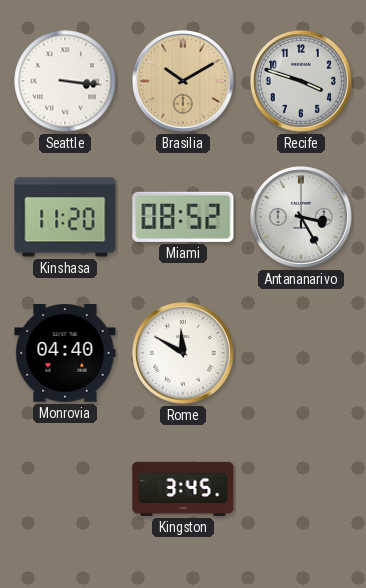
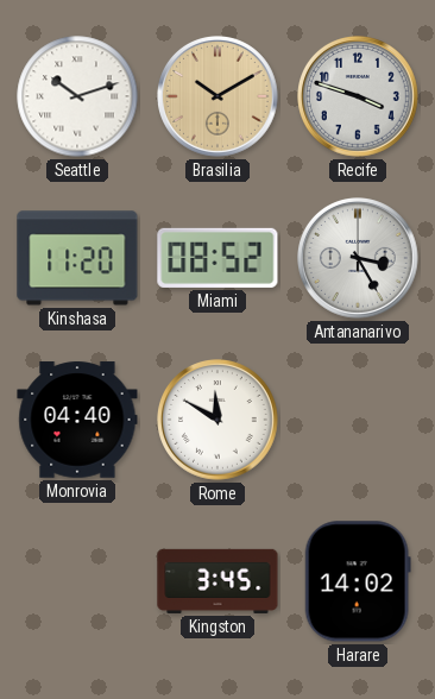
Seattle: 3:16 -> 10:12
Harare: none -> 14:02
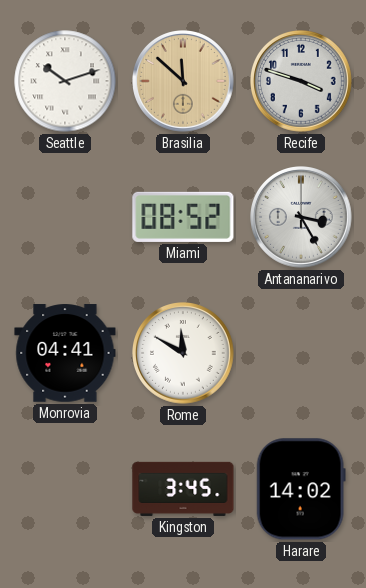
Brasilia: 10:10 -> 11:52
Kinshasa: 11:20 -> none
Monrovia: 04:40 -> 04:41
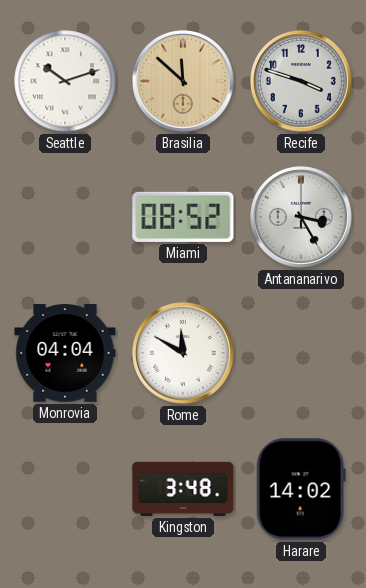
Monrovia: 04:41 -> 04:04
Kingston: 3:45 -> 3:48
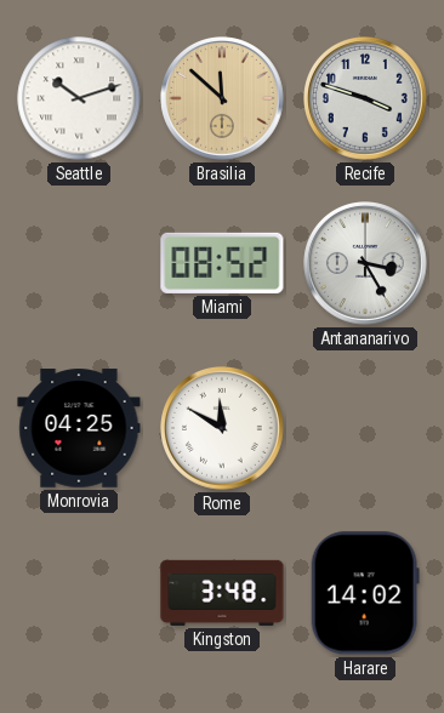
Monrovia: 04:04 -> 04:25
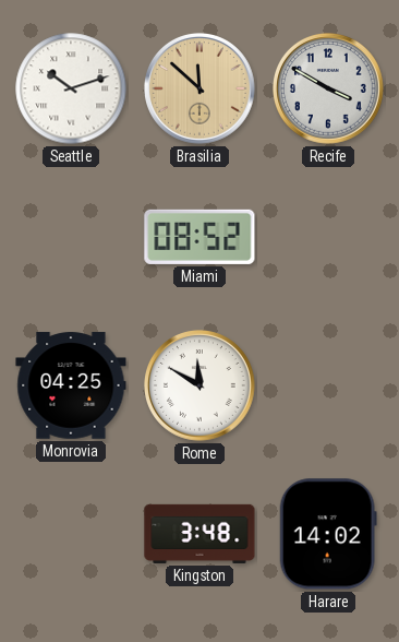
Recife: 3:48 -> 3:50
Antananarivo: 3:25 -> none
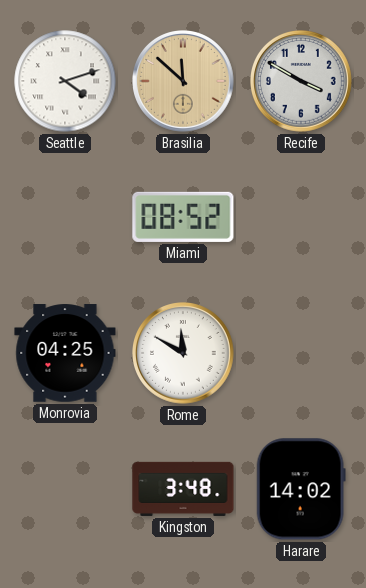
Seattle: 10:12 -> 4:12
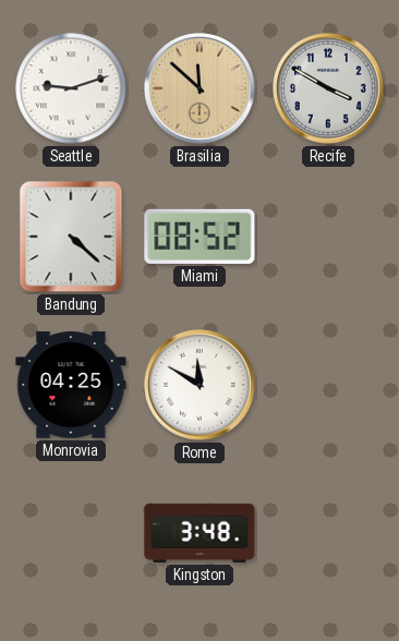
Seattle: 4:12 -> 9:12
Bandung: none -> 4:22
Harare: 14:02 -> none
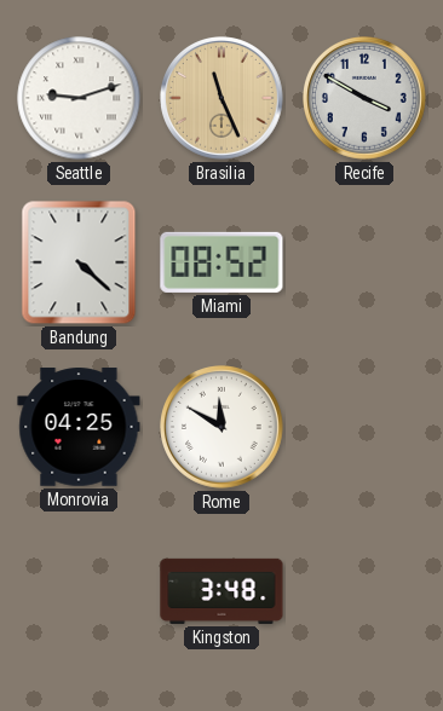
Brasilia: 11:52 -> 11:26
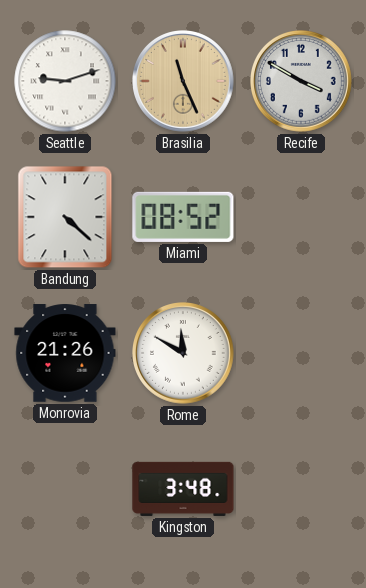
Monrovia: 04:25 -> 21:26
